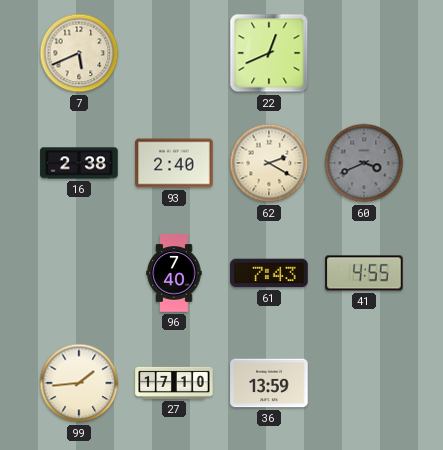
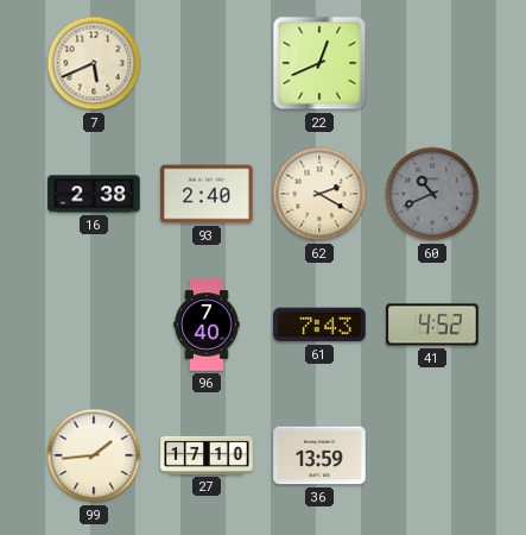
60: 3:41 -> 10:41
41: 4:55 -> 4:52
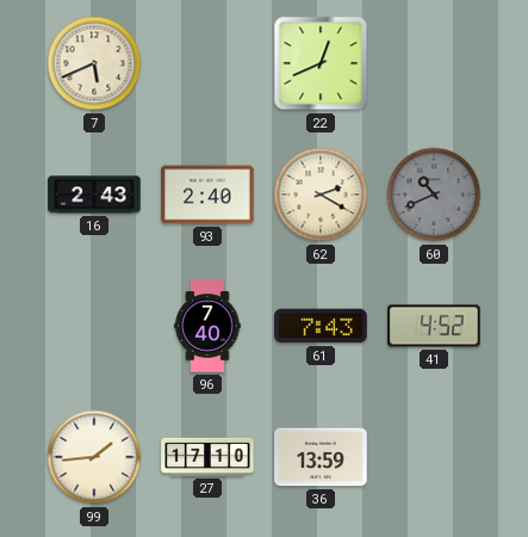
16: 2:38 -> 2:43
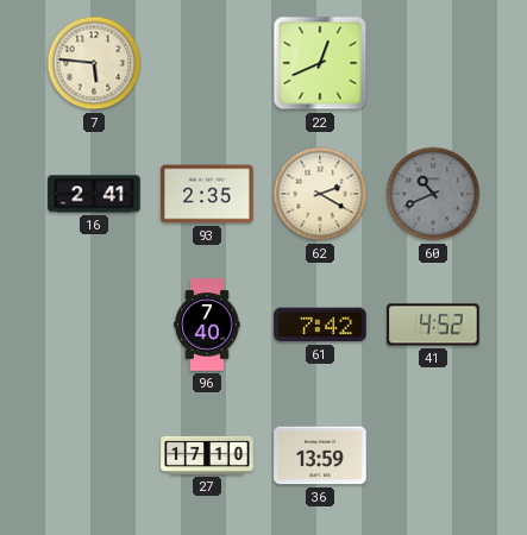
7: 5:41 -> 5:46
16: 2:43 -> 2:41
93: 2:40 -> 2:35
61: 7:43 -> 7:42
99: 1:44 -> none
